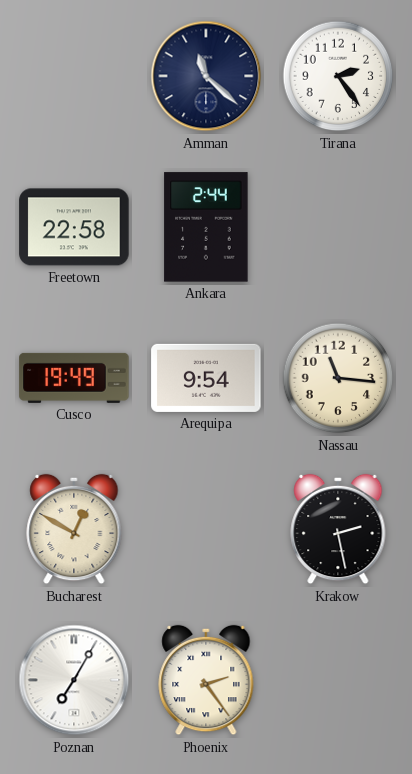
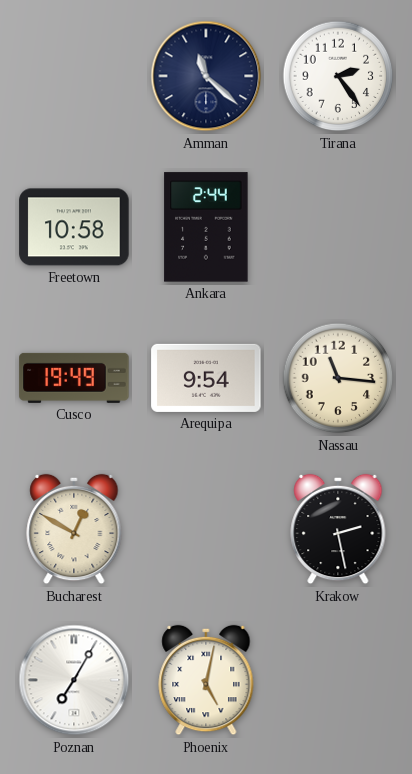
Freetown: 22:58 -> 10:58
Phoenix: 2:24 -> 5:02
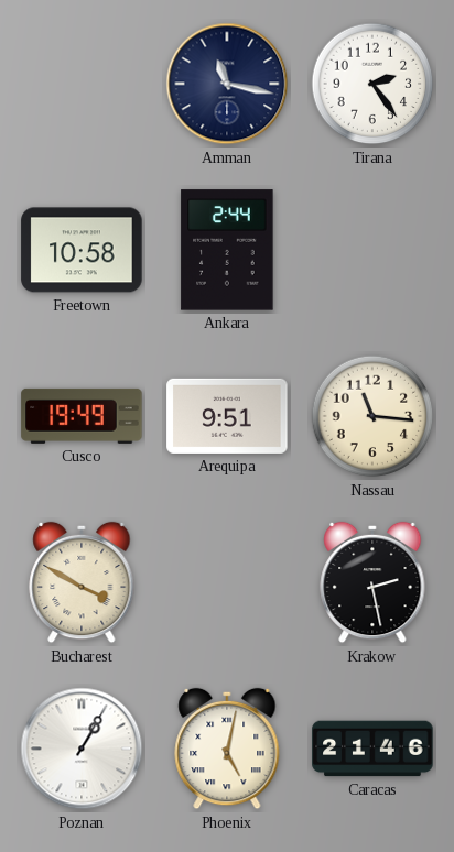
Amman: 11:22 -> 11:17
Arequipa: 9:54 -> 9:51
Bucharest: 12:50 -> 3:50
Poznan: 7:05 -> 1:05
Caracas: none -> 21:46
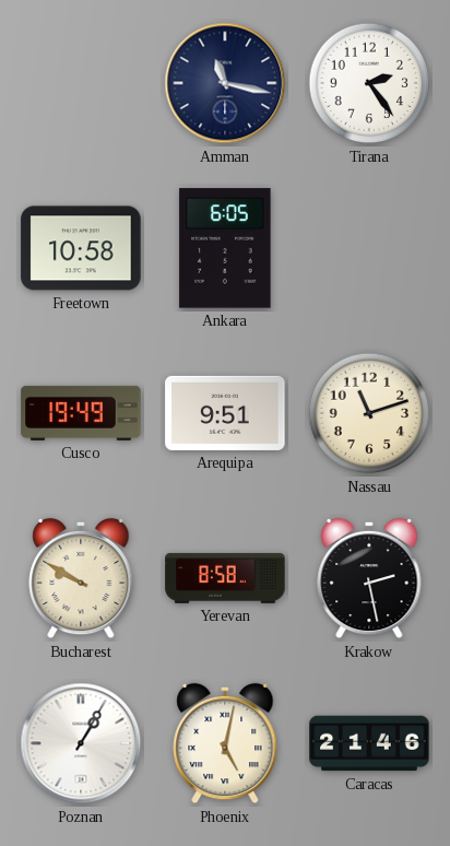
Ankara: 2:44 -> 6:05
Nassau: 11:16 -> 11:12
Bucharest: 3:50 -> 9:50
Yerevan: none -> 8:58
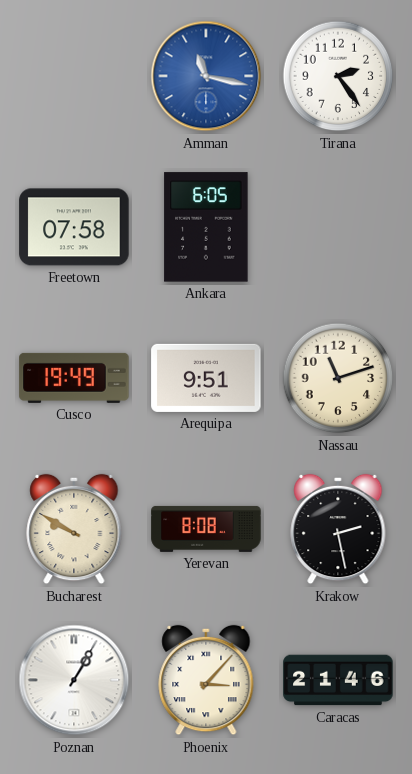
Amman dial: navy -> blue
Freetown: 10:58 -> 07:58
Yerevan: 8:58 -> 8:08
Phoenix: 5:02 -> 3:07
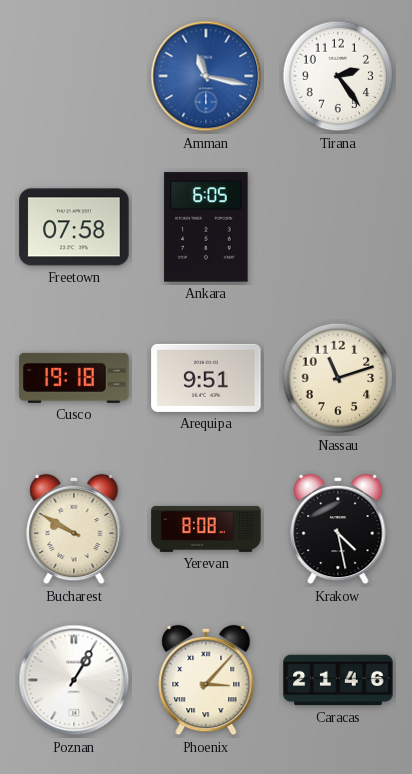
Cusco: 19:49 -> 19:18
Krakow: 2:28 -> 4:28
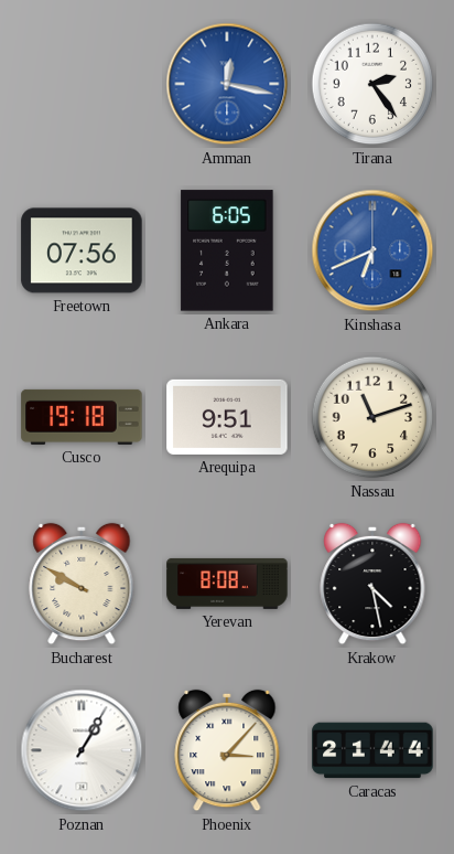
Amman: 11:17 -> 12:17
Freetown: 07:58 -> 07:56
Kinshasa: none -> 6:41
Caracas: 21:46 -> 21:44
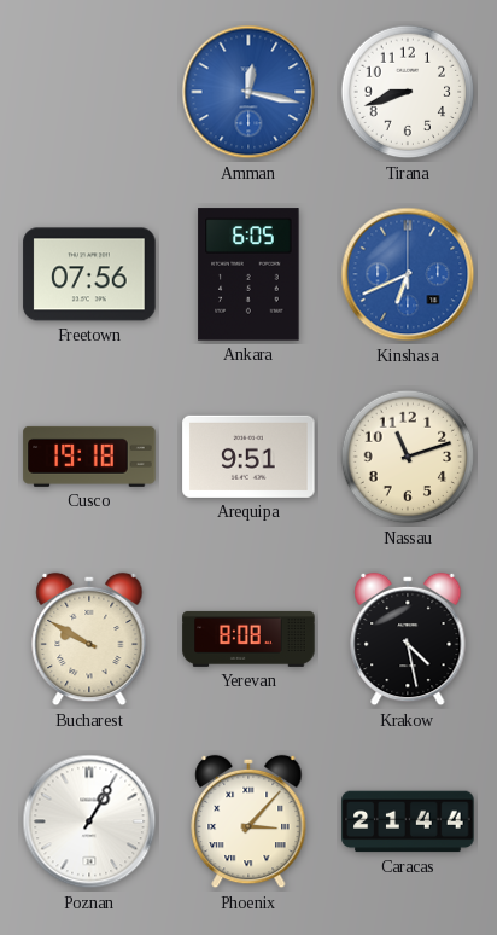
Tirana: 2:24 -> 8:42
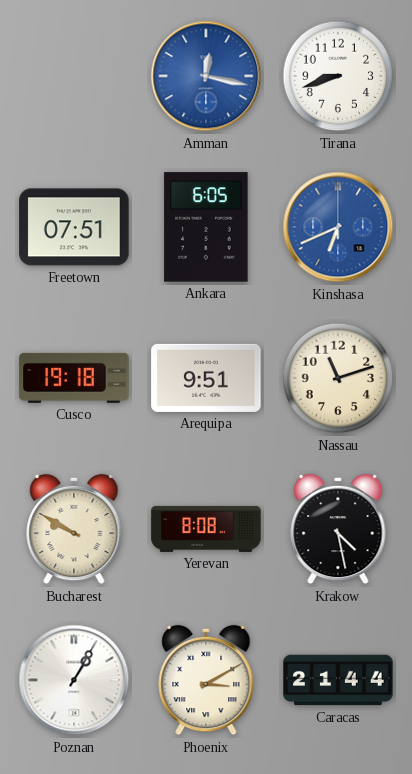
Freetown: 07:56 -> 07:51
Phoenix: 3:07 -> 3:10
